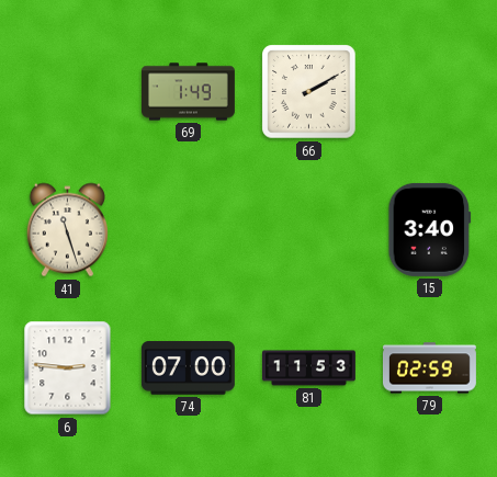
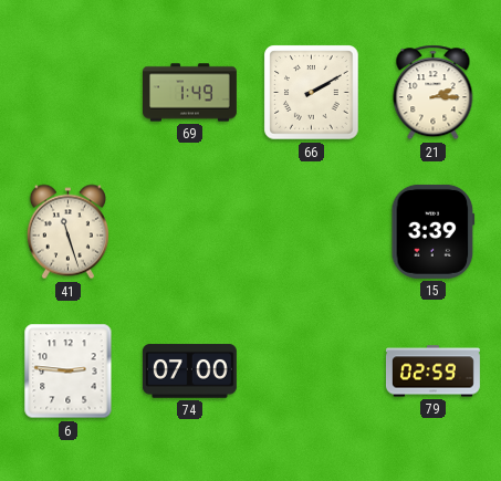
21: none -> 2:15
15: 3:40 -> 3:39
81: 11:53 -> none
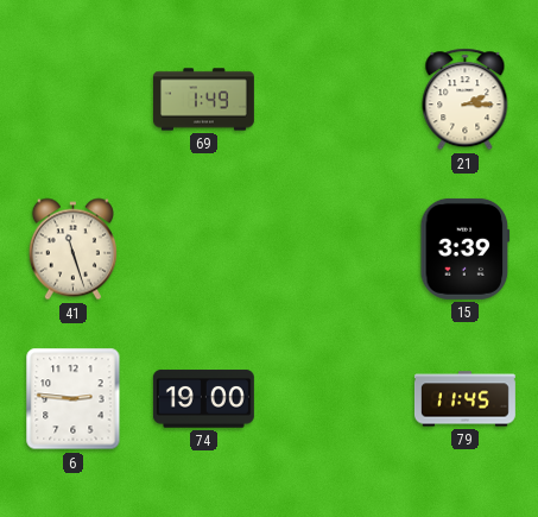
66: 2:10 -> none
74: 07:00 -> 19:00
79: 02:59 -> 11:45
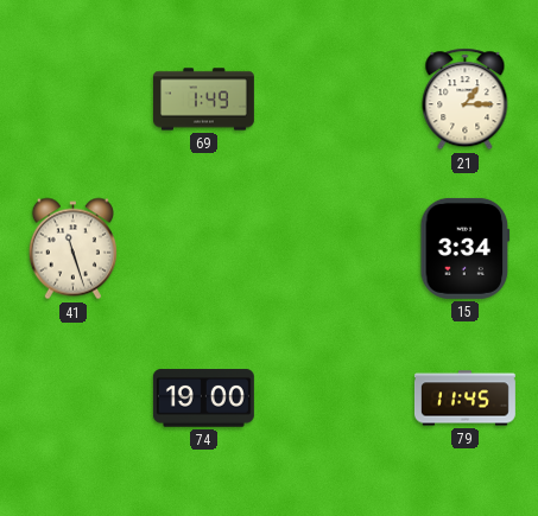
21: 2:15 -> 1:15
15: 3:39 -> 3:34
6: 2:46 -> none
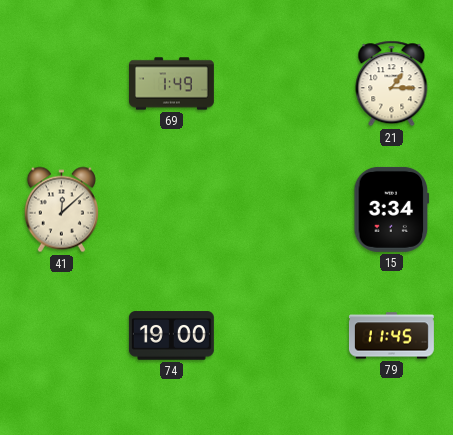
41: 11:27 -> 12:08
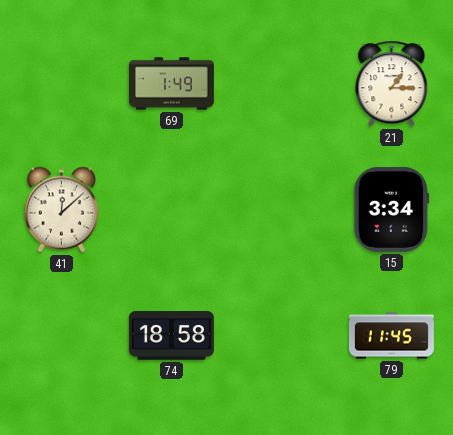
74: 19:00 -> 18:58
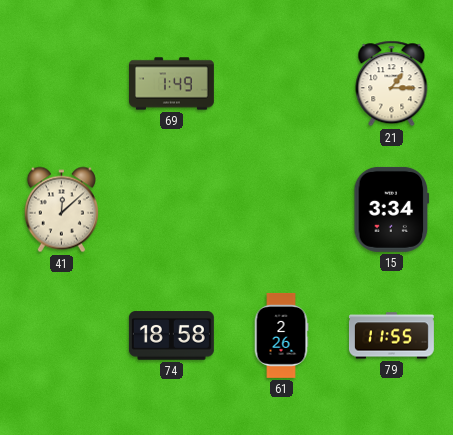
61: none -> 2:26
79: 11:45 -> 11:55
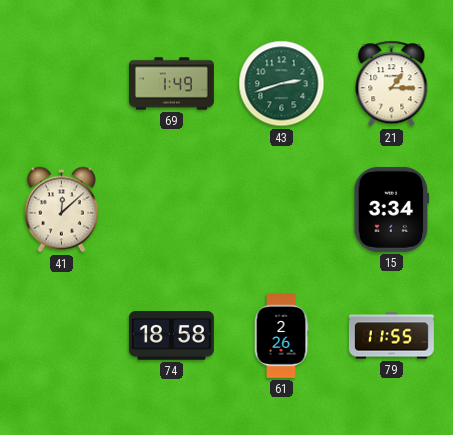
43: none -> 2:42
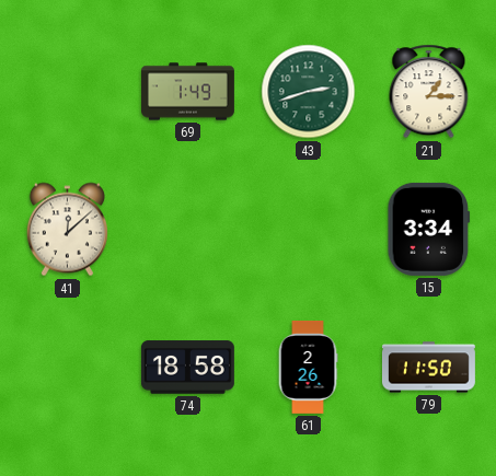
79: 11:55 -> 11:50
